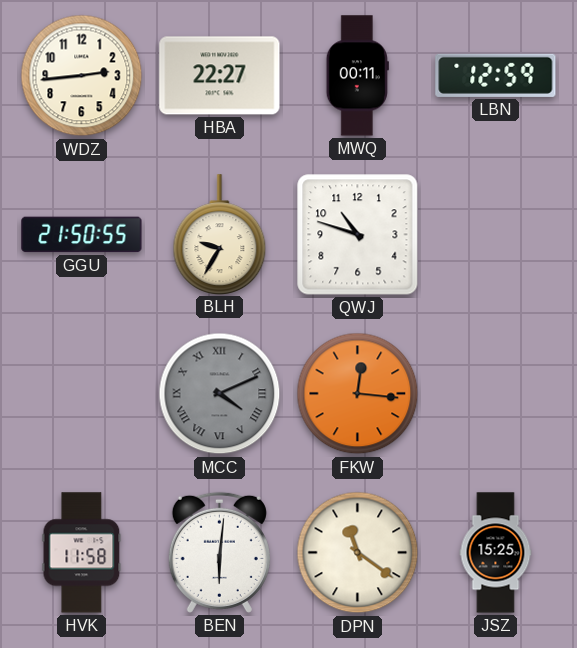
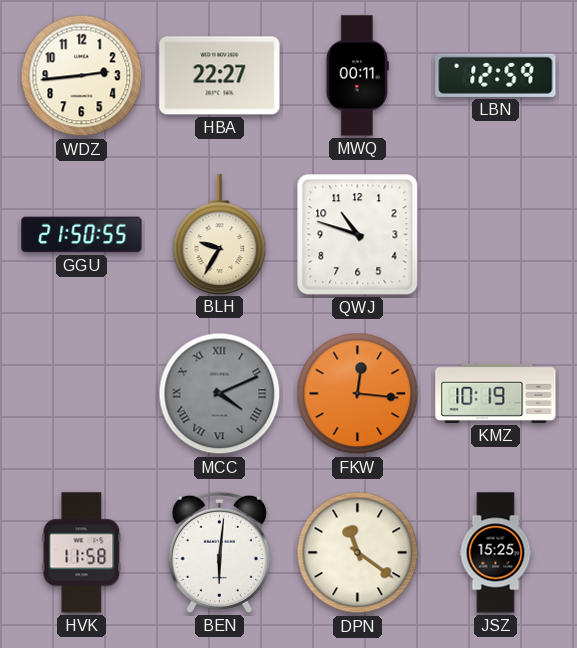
KMZ: none -> 10:19
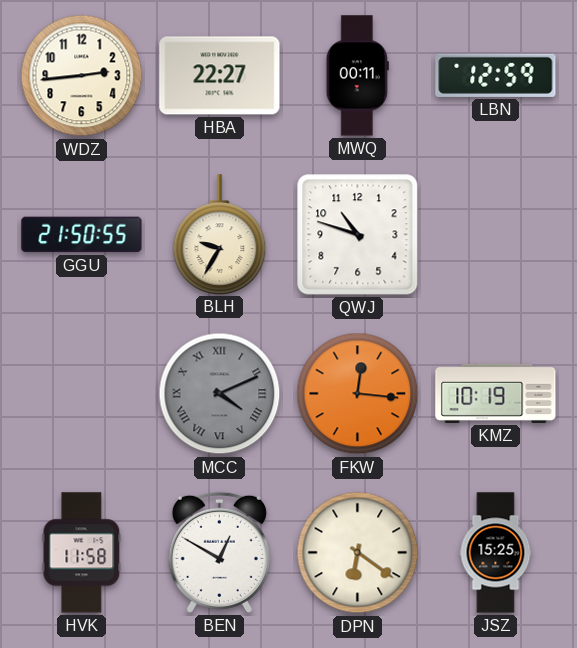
BEN: 6:01 -> 12:50
DPN: 11:21 -> 6:21
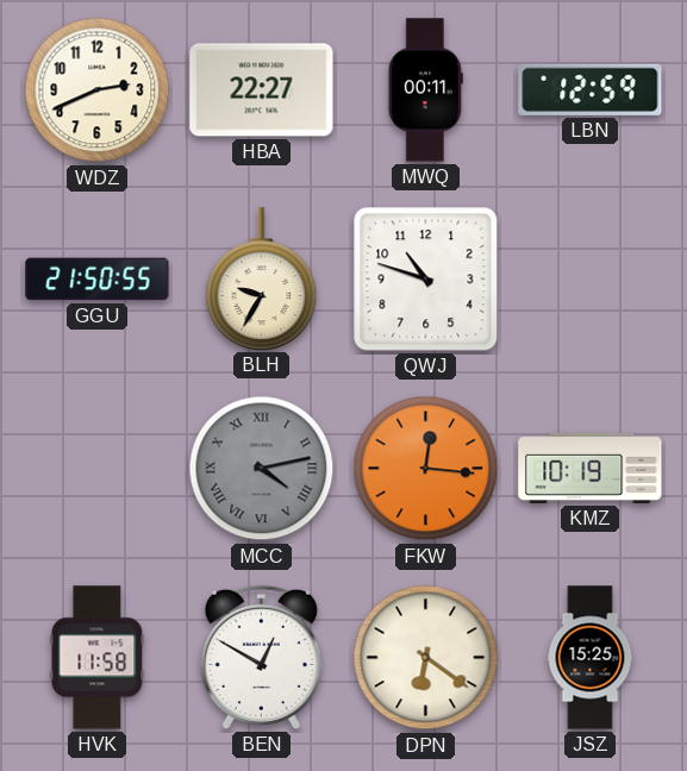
WDZ: 2:44 -> 2:41
MCC: 4:11 -> 4:13
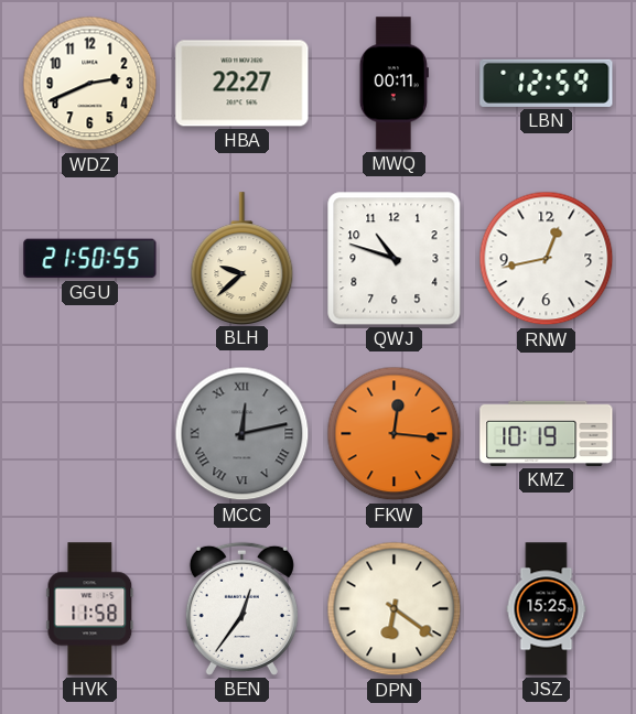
BLH: 9:35 -> 9:38
RNW: none -> 12:43
MCC: 4:13 -> 12:13
BEN: 12:50 -> 12:36
